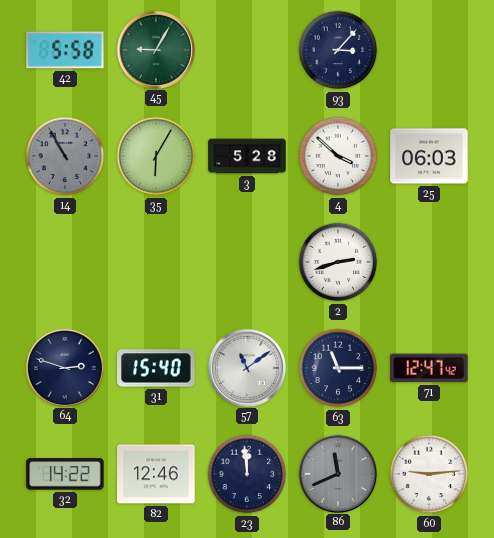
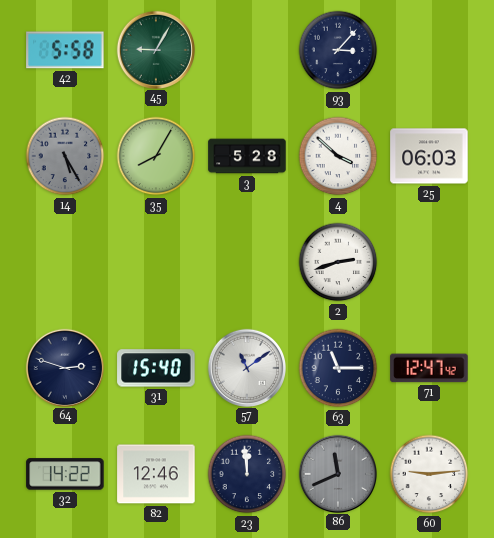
14: 10:55 -> 5:25
35: 6:05 -> 8:05
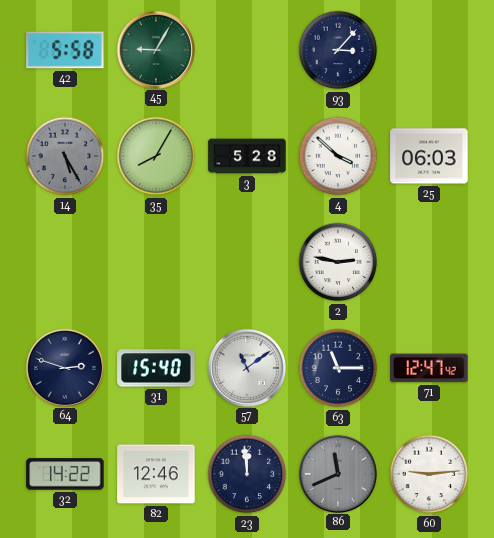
2: 2:42 -> 2:47
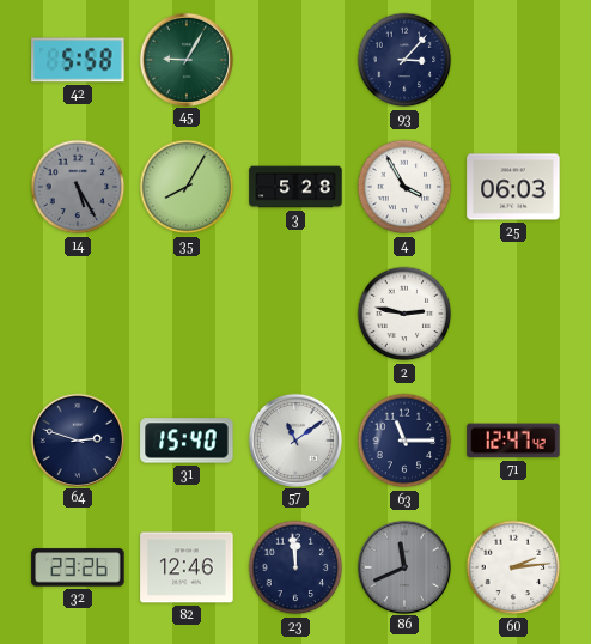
4: 3:52 -> 3:55
32: 14:22 -> 23:26
60: 9:14 -> 2:14
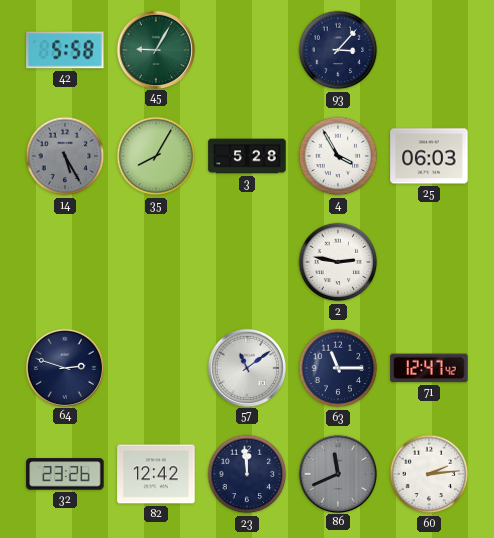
31: 15:40 -> none
82: 12:46 -> 12:42
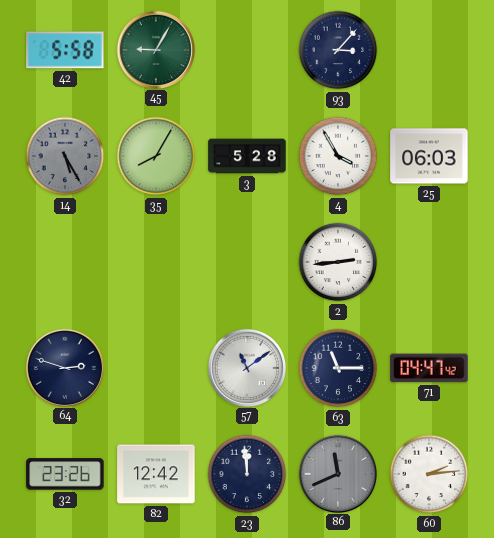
2: 2:47 -> 2:44
71: 12:47 -> 04:47
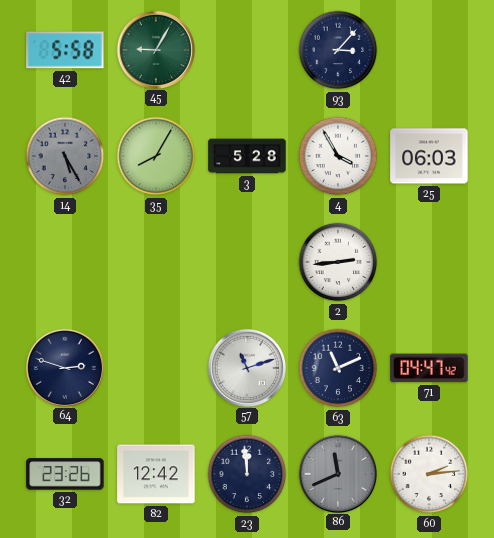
57: 11:09 -> 11:12
63: 11:15 -> 11:11
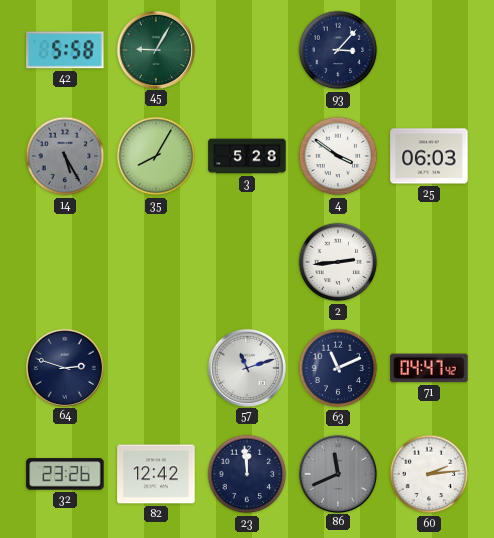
4: 3:55 -> 3:51
